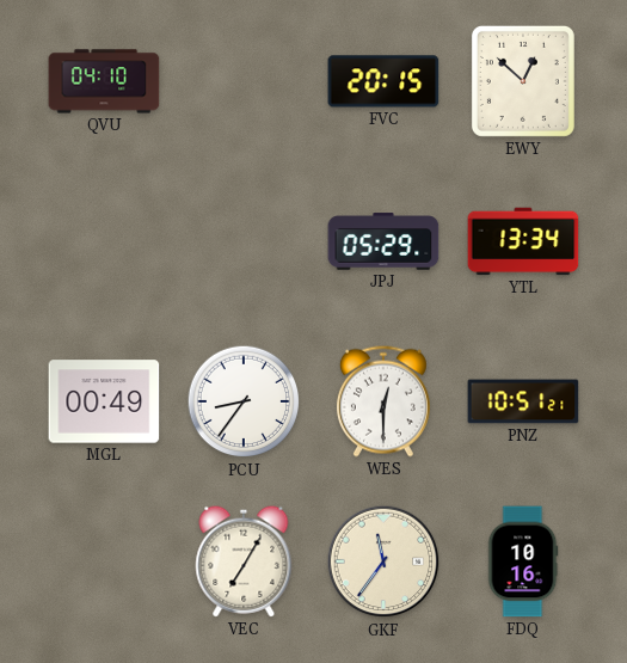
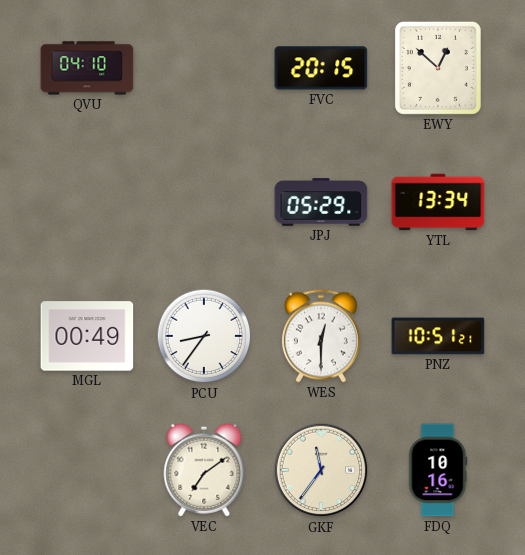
VEC: 7:05 -> 7:09
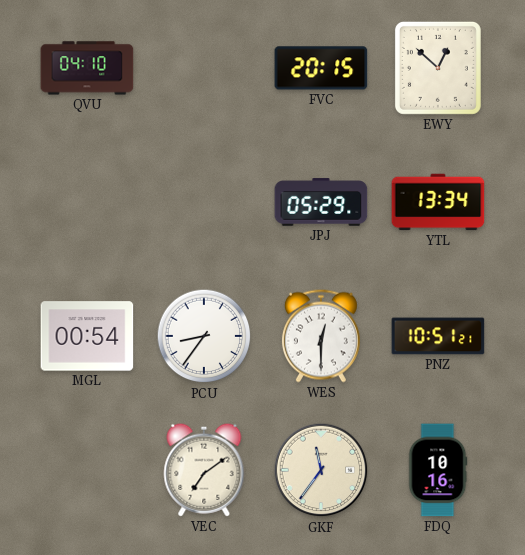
MGL: 00:49 -> 00:54
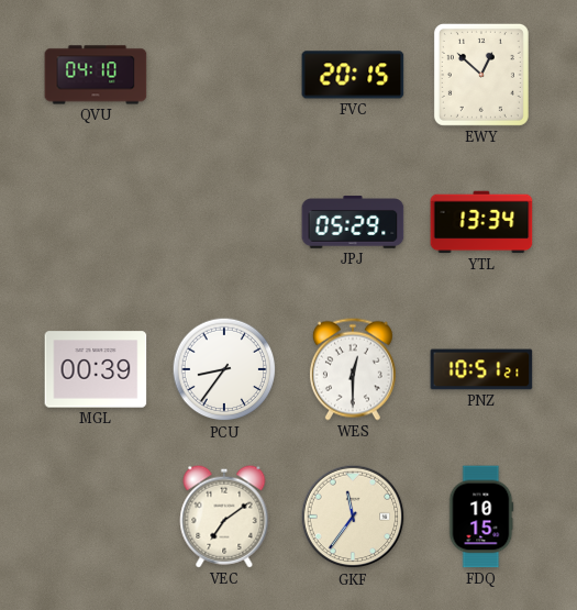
MGL: 00:54 -> 00:39
FDQ: 10:16 -> 10:15
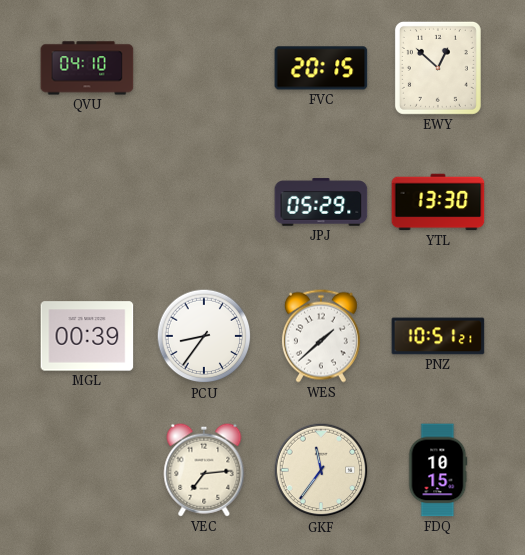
YTL: 13:34 -> 13:30
WES: 12:30 -> 1:38
VEC: 7:09 -> 7:14
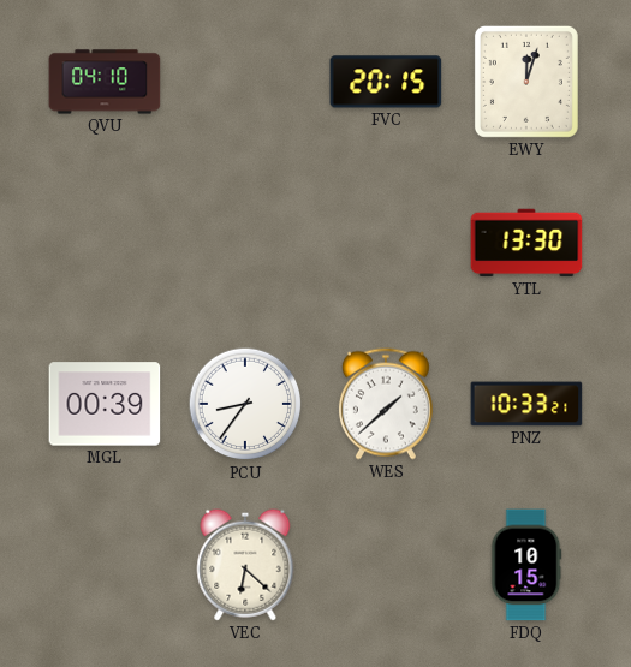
EWY: 12:52 -> 12:03
JPJ: 05:29 -> none
PNZ: 10:51 -> 10:33
VEC: 7:14 -> 6:22
GKF: 11:36 -> none
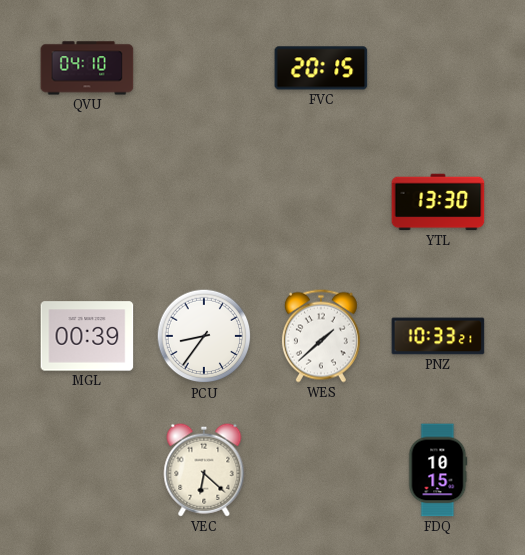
EWY: 12:03 -> none
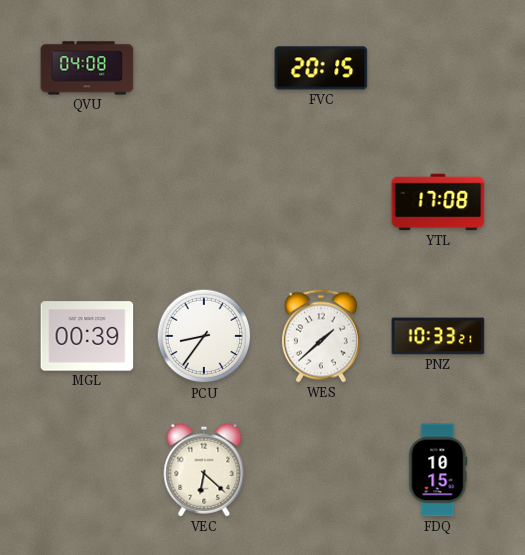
QVU: 04:10 -> 04:08
YTL: 13:30 -> 17:08
